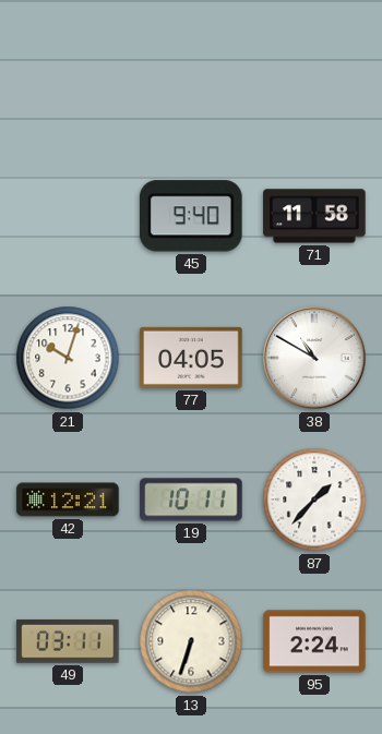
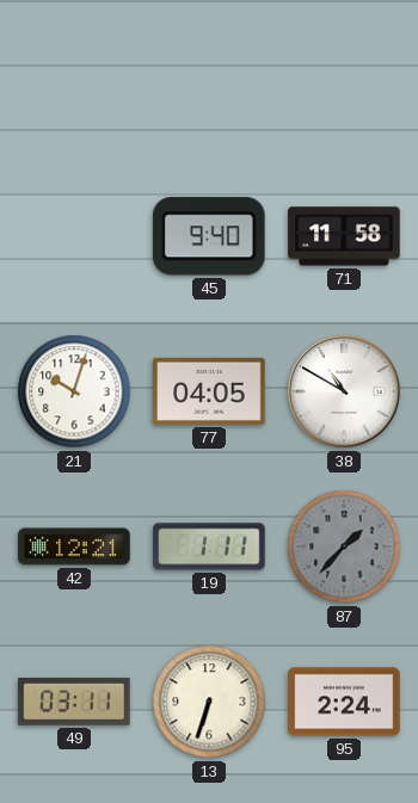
19: 10:11 -> 1:11
87 dial: white -> grey
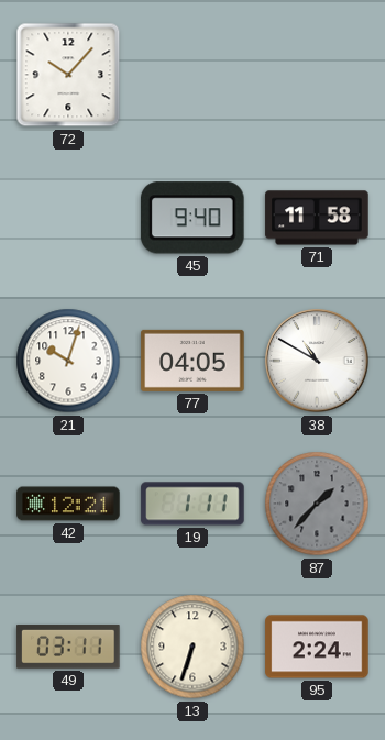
72: none -> 10:07
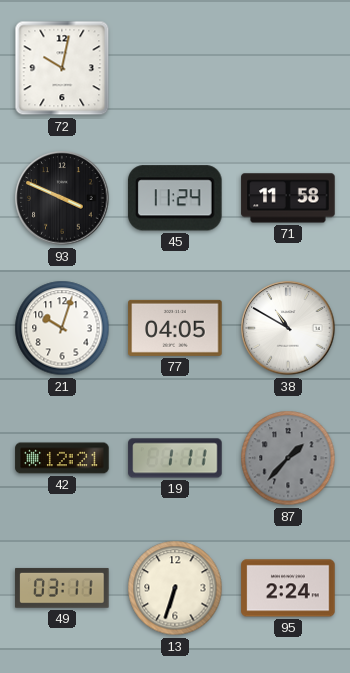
72: 10:07 -> 10:02
93: none -> 3:49
45: 9:40 -> 11:24
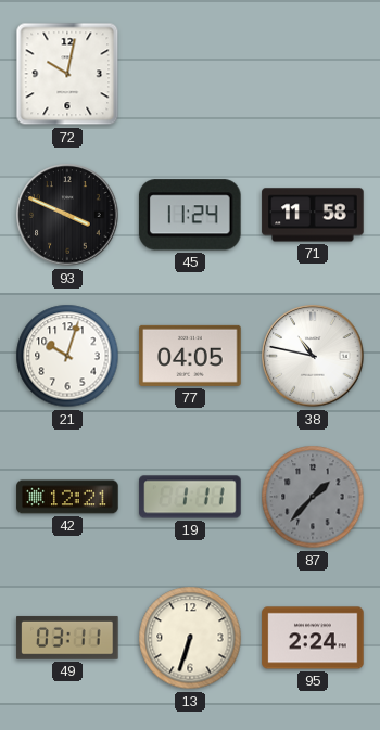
38: 10:50 -> 10:47
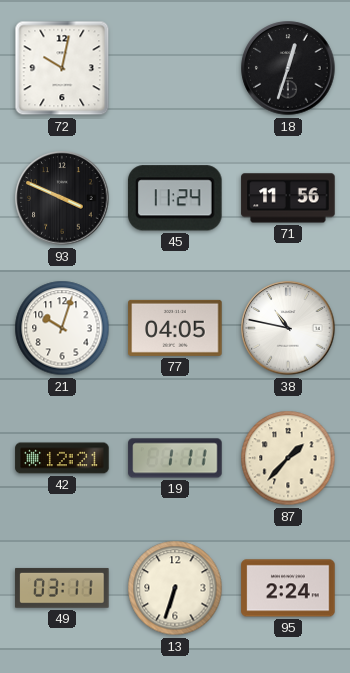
18: none -> 12:33
71: 11:58 -> 11:56
87 dial: grey -> cream
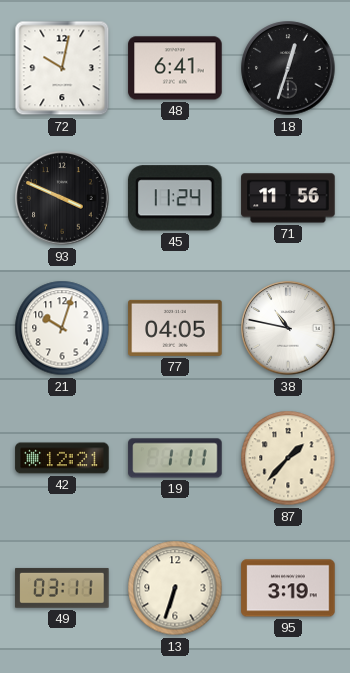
48: none -> 6:41
95: 2:24 -> 3:19
